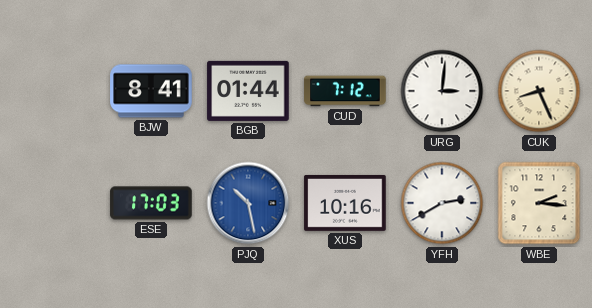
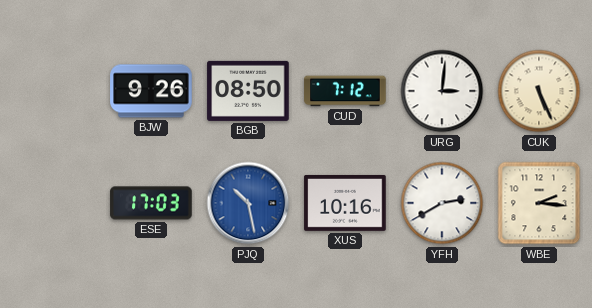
BJW: 8:41 -> 9:26
BGB: 01:44 -> 08:50
CUK: 8:26 -> 5:26
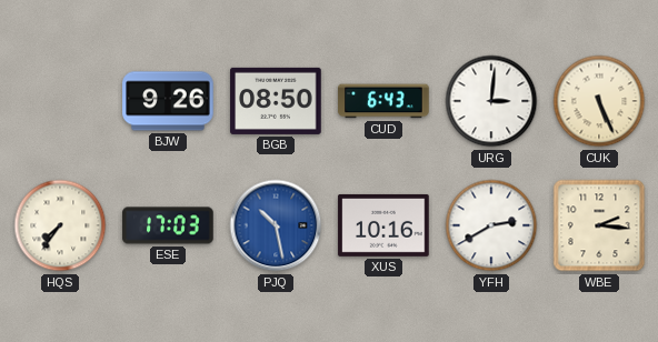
CUD: 7:12 -> 6:43
HQS: none -> 7:36
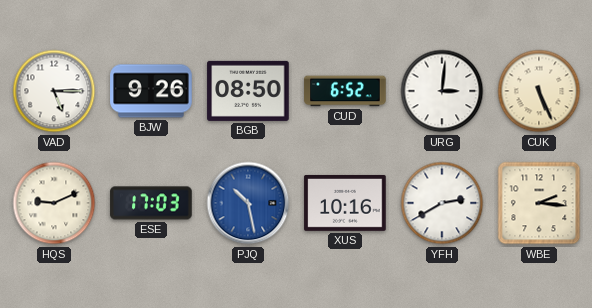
VAD: none -> 5:15
CUD: 6:43 -> 6:52
HQS: 7:36 -> 9:11
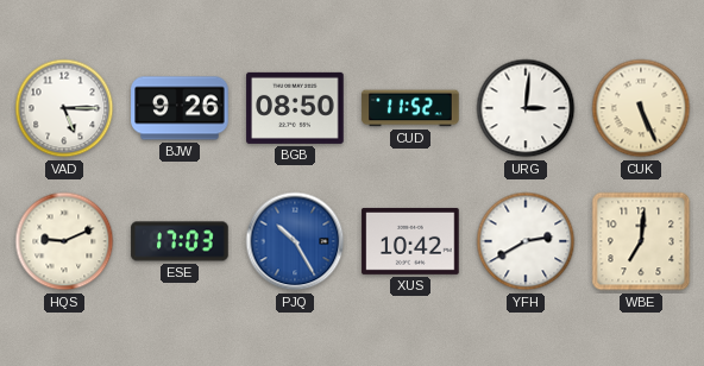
CUD: 6:52 -> 11:52
PJQ: 10:28 -> 10:25
XUS: 10:16 -> 10:42
WBE: 2:16 -> 7:01
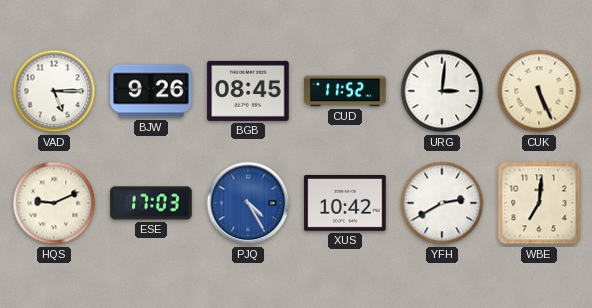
BGB: 08:50 -> 08:45
PJQ: 10:25 -> 4:25
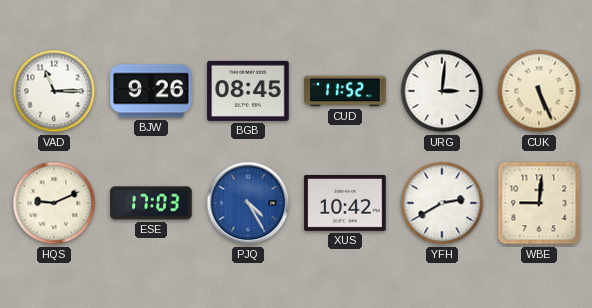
VAD: 5:15 -> 11:15
WBE: 7:01 -> 9:01
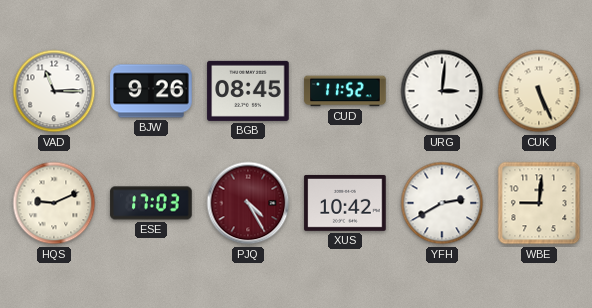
PJQ dial: blue -> burgundy
